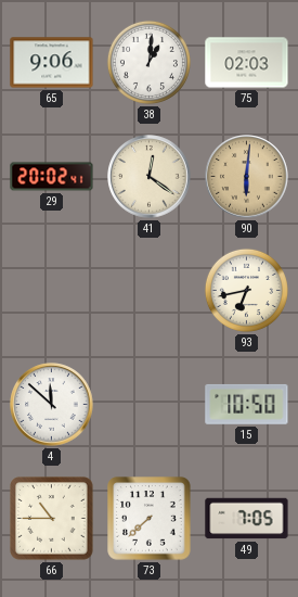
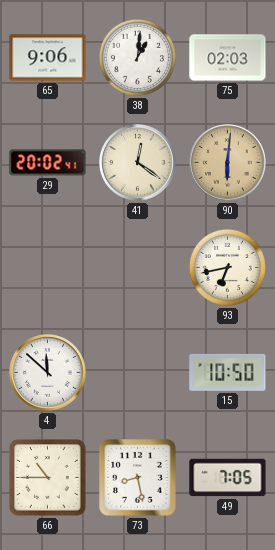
73: 7:38 -> 8:28
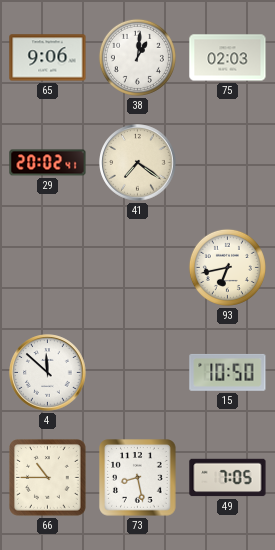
41: 12:21 -> 7:21
90: 6:01 -> none
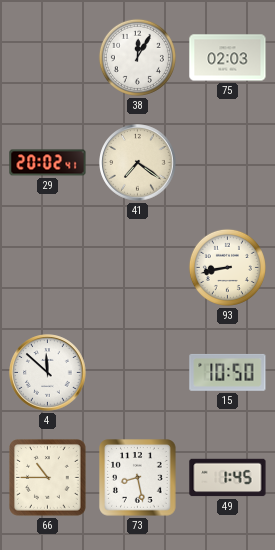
65: 9:06 -> none
38: 1:01 -> 12:05
93: 6:43 -> 8:43
49: 7:05 -> 1:45
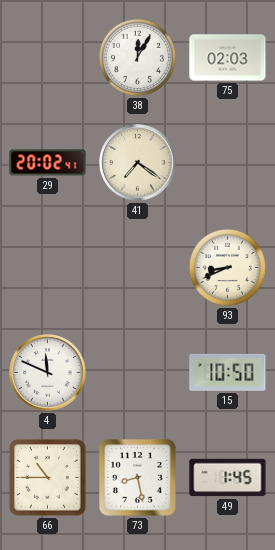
93: 8:43 -> 8:41
4: 11:52 -> 11:49
